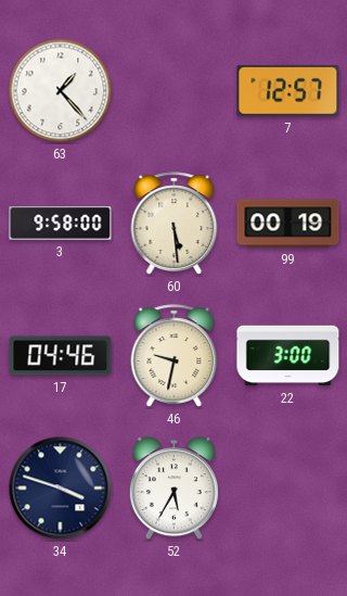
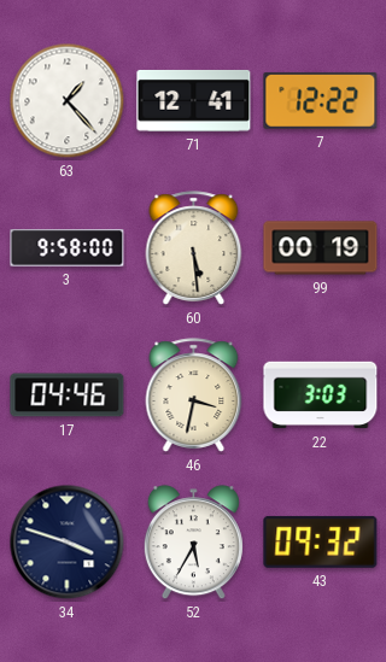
71: none -> 12:41
7: 12:57 -> 12:22
46: 9:32 -> 3:32
22: 3:00 -> 3:03
43: none -> 09:32
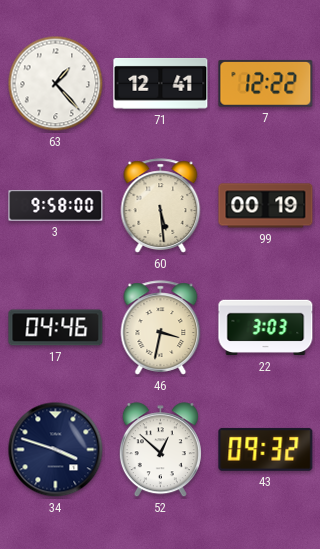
52: 5:35 -> 12:52
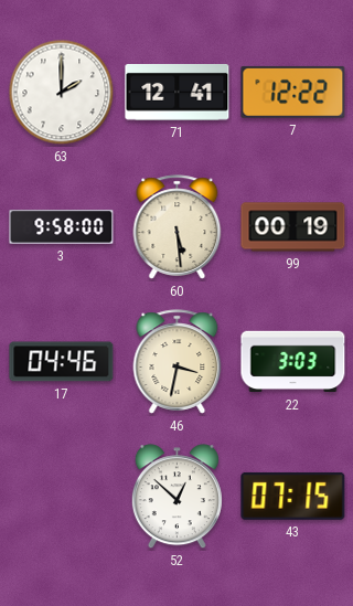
63: 1:23 -> 2:00
34: 3:48 -> none
43: 09:32 -> 07:15
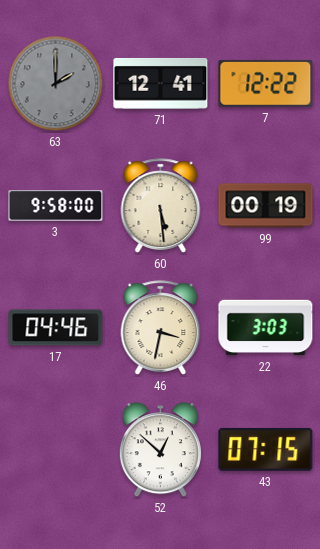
63 dial: white -> grey
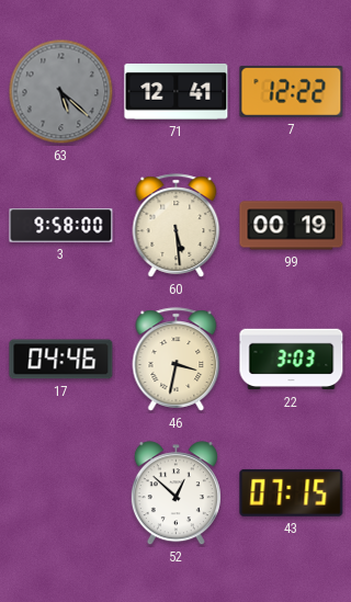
63: 2:00 -> 5:22
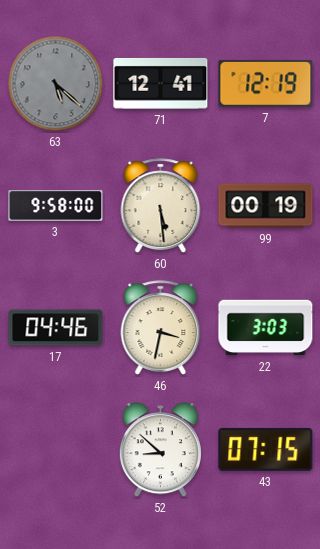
7: 12:22 -> 12:19
52: 12:52 -> 8:52
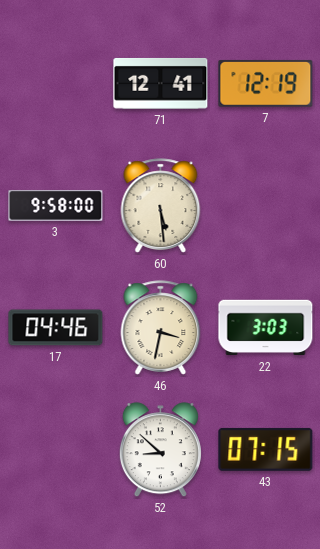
63: 5:22 -> none
99: 00:19 -> none
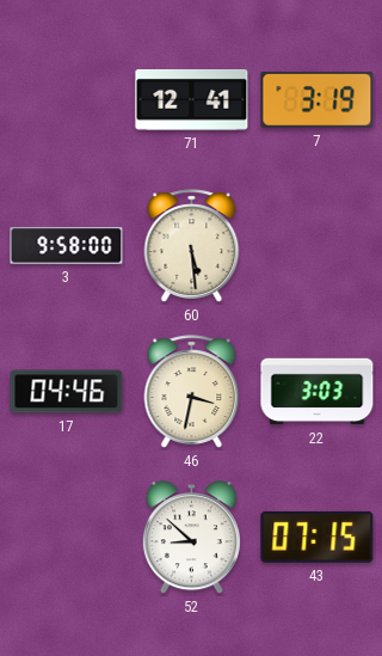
7: 12:19 -> 3:19
